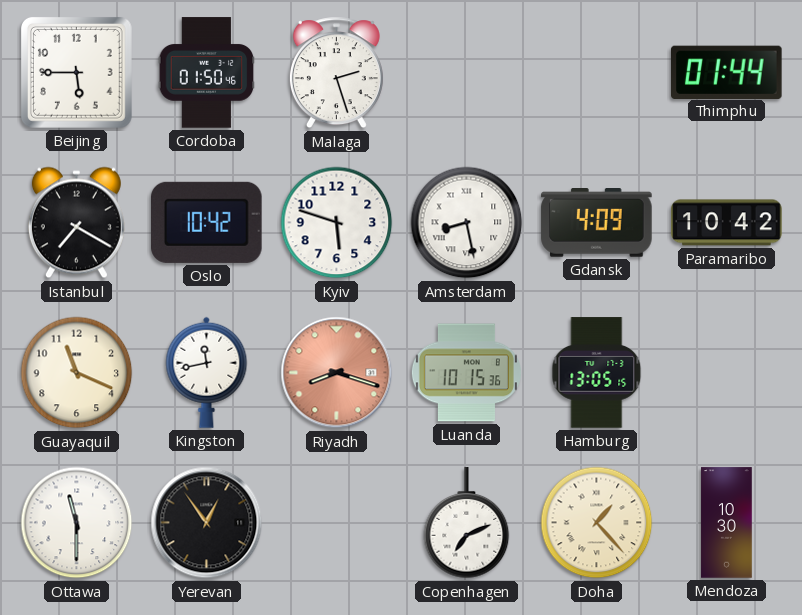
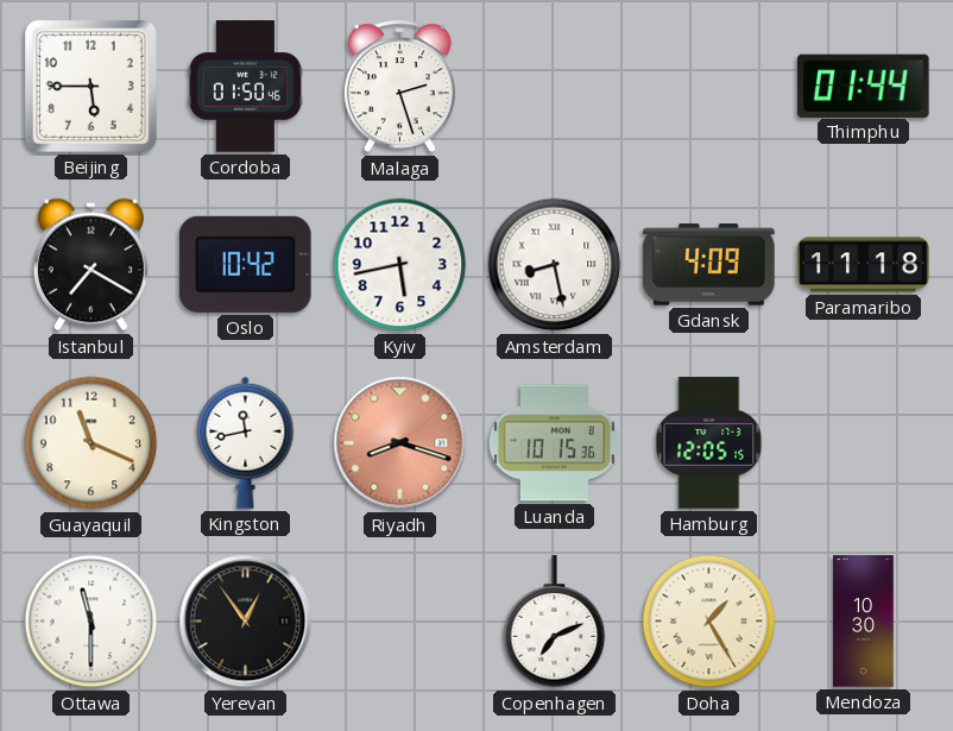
Kyiv: 5:48 -> 5:43
Paramaribo: 10:42 -> 11:18
Hamburg: 13:05 -> 12:05
Doha: 1:23 -> 1:25
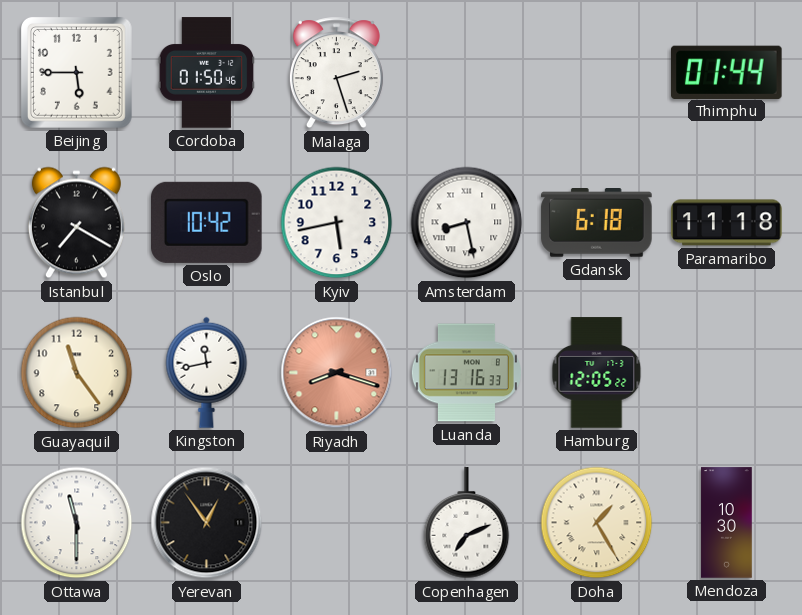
Gdansk: 4:09 -> 6:18
Guayaquil: 11:19 -> 11:24
Luanda: 10:15 -> 13:16
Hamburg: 12:05:15 -> 12:05:22
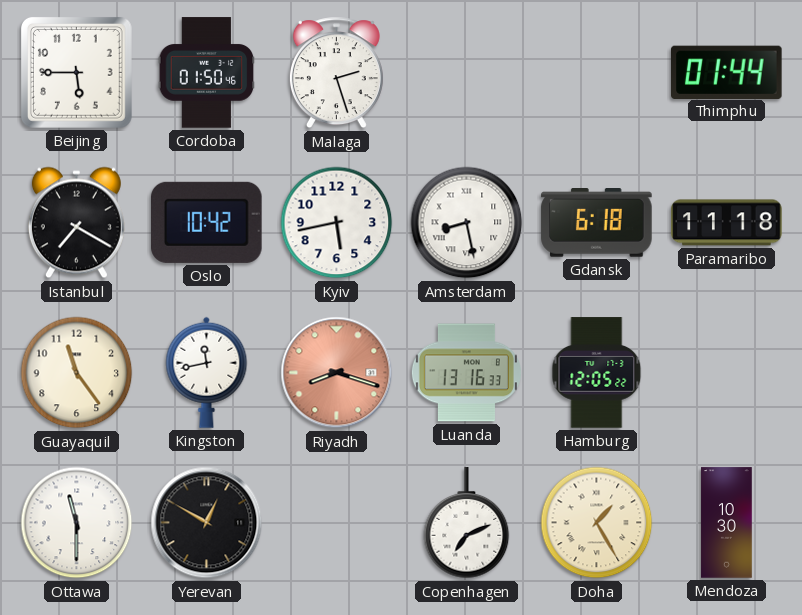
Yerevan: 12:54 -> 12:50
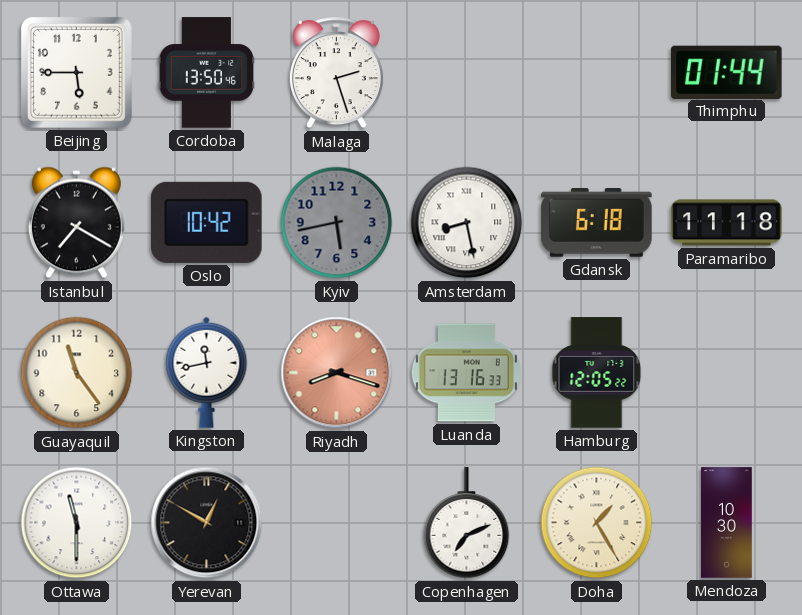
Cordoba: 01:50 -> 13:50
Kyiv dial: white -> grey
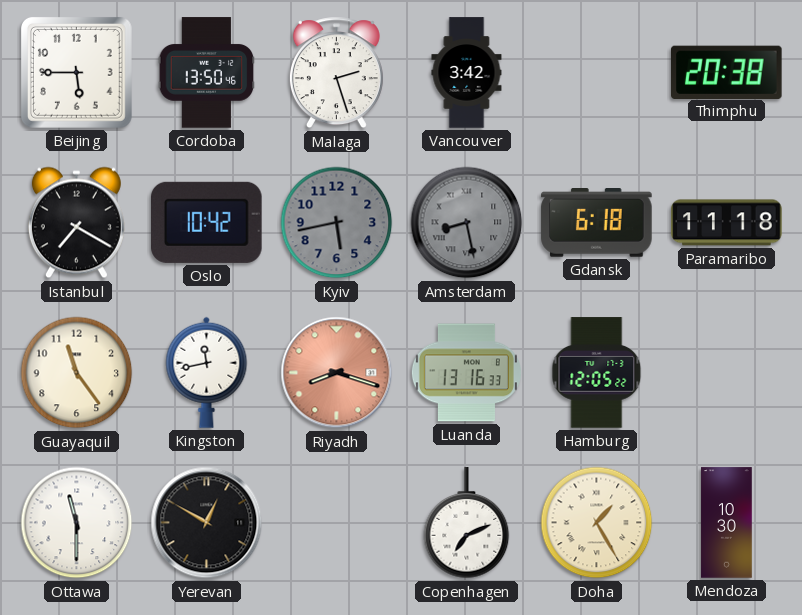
Vancouver: none -> 3:42
Thimphu: 01:44 -> 20:38
Amsterdam dial: white -> grey
